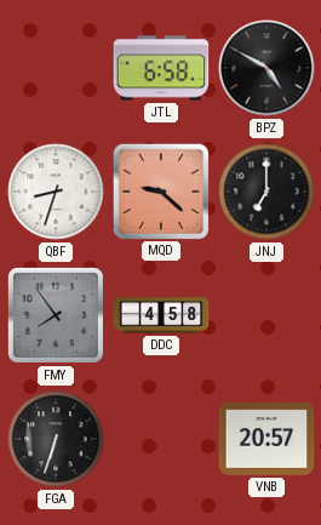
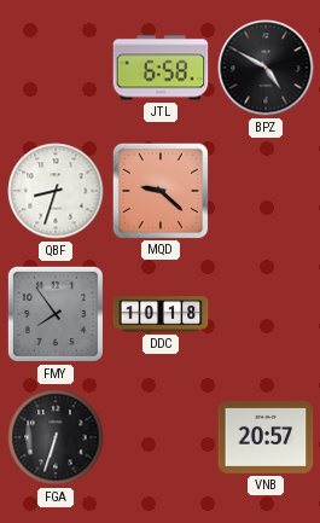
JNJ: 7:00 -> none
DDC: 4:58 -> 10:18
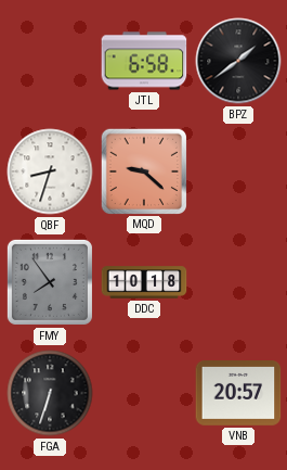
BPZ: 4:50 -> 1:39
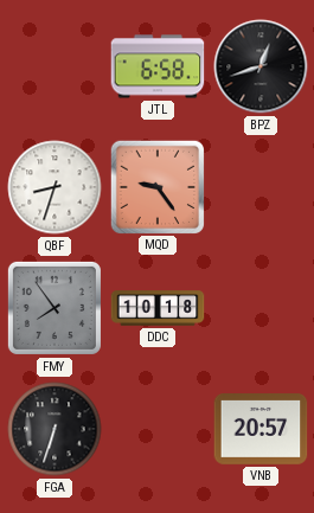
BPZ: 1:39 -> 12:42
MQD: 9:22 -> 9:24
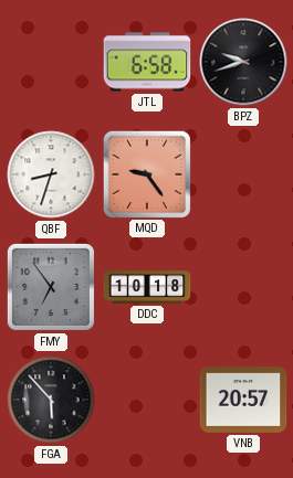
BPZ: 12:42 -> 9:42
FMY: 7:54 -> 6:54
FGA: 6:33 -> 5:53
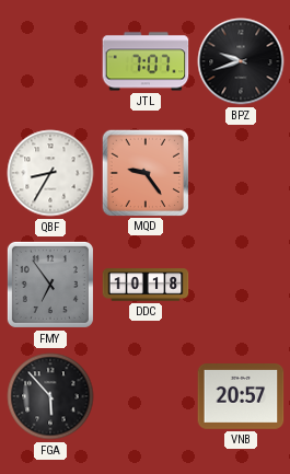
JTL: 6:58 -> 7:07
QBF: 8:33 -> 8:35
